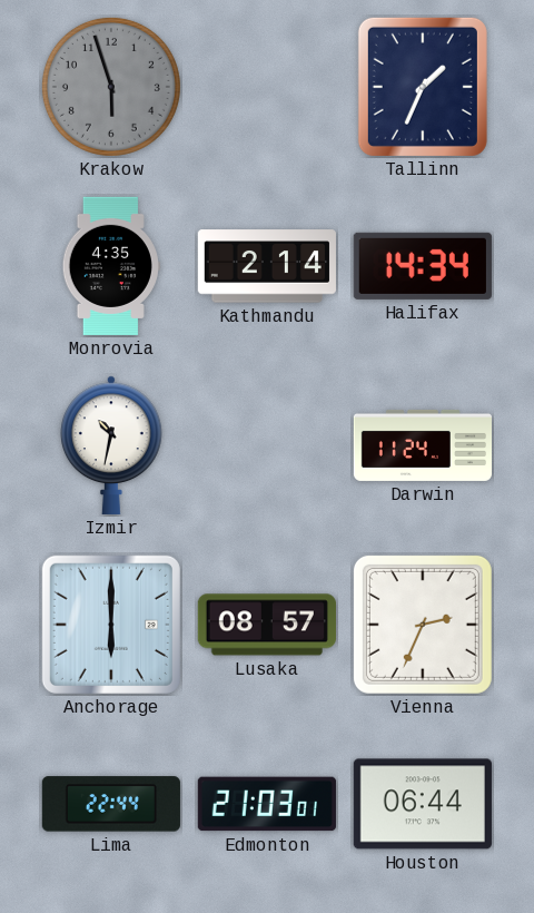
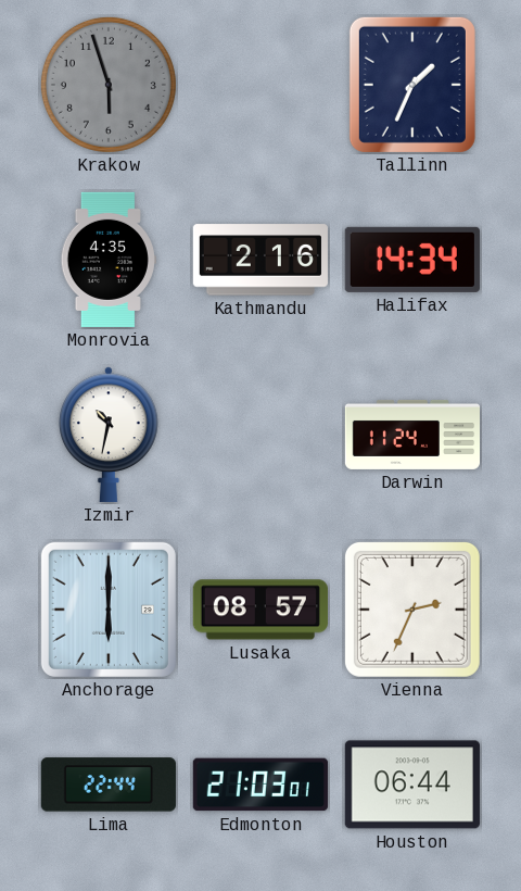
Kathmandu: 2:14 -> 2:16
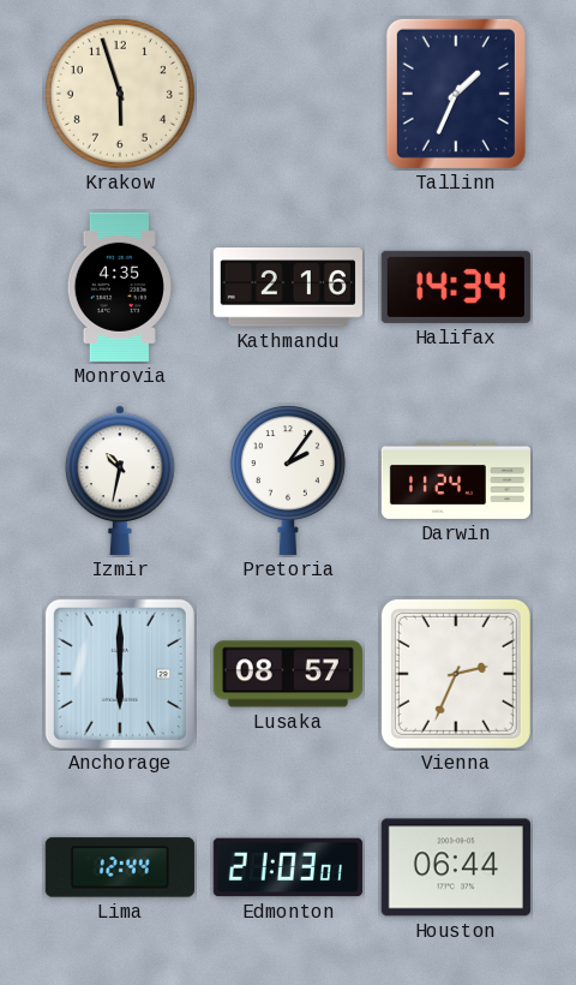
Krakow dial: grey -> cream
Pretoria: none -> 2:06
Lima: 22:44 -> 12:44
